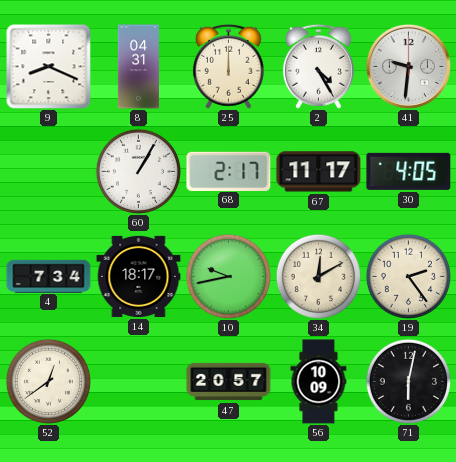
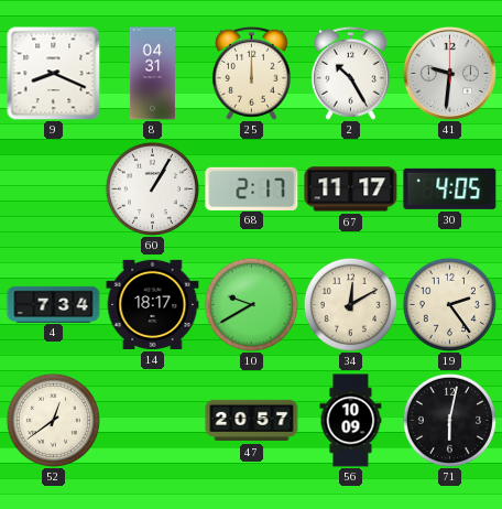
2: 4:25 -> 10:25
10: 9:43 -> 9:40
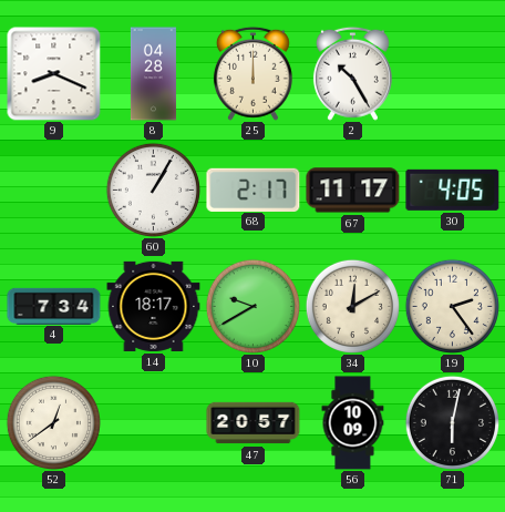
8: 04:31 -> 04:28
41: 9:31 -> none
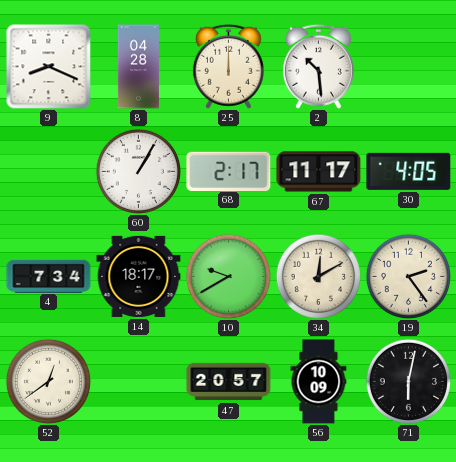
2: 10:25 -> 10:29
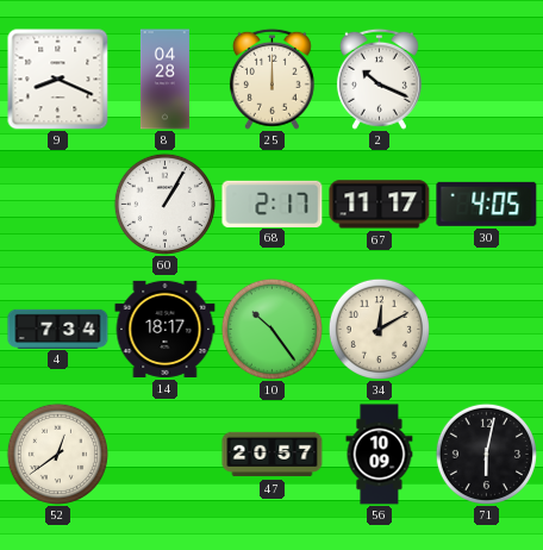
2: 10:29 -> 10:19
10: 9:40 -> 10:24
19: 2:24 -> none
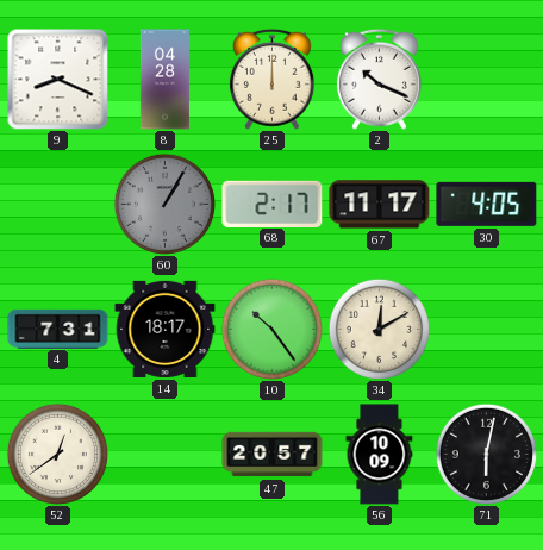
60 dial: white -> grey
4: 7:34 -> 7:31
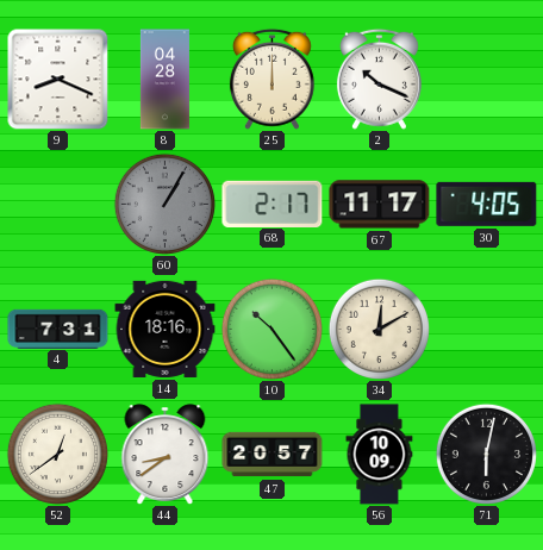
14: 18:17 -> 18:16
44: none -> 8:39
